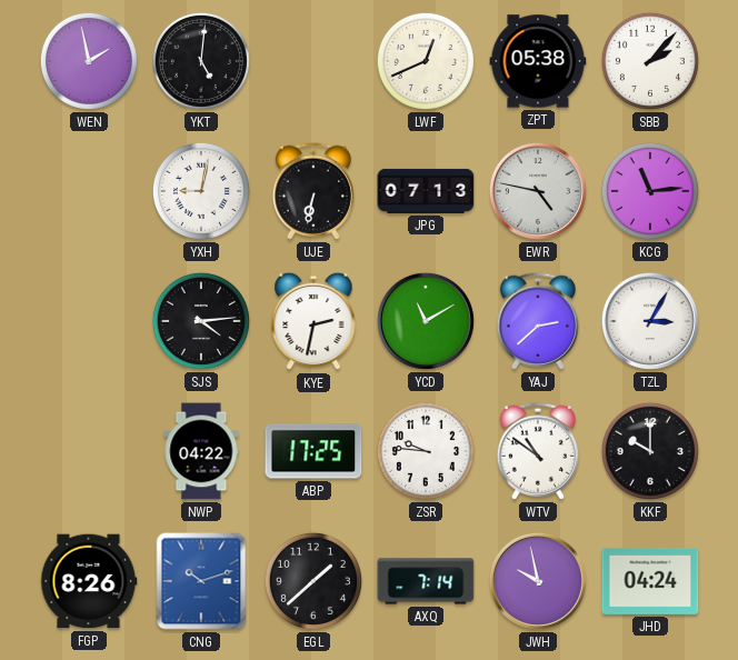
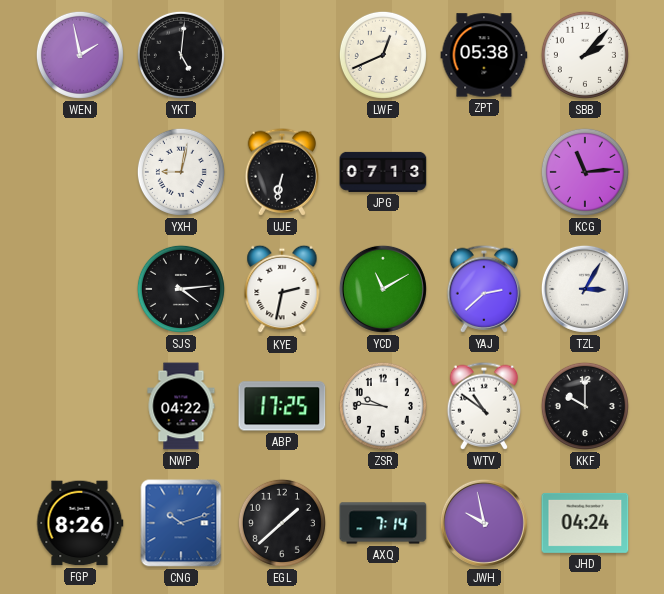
EWR: 4:47 -> none
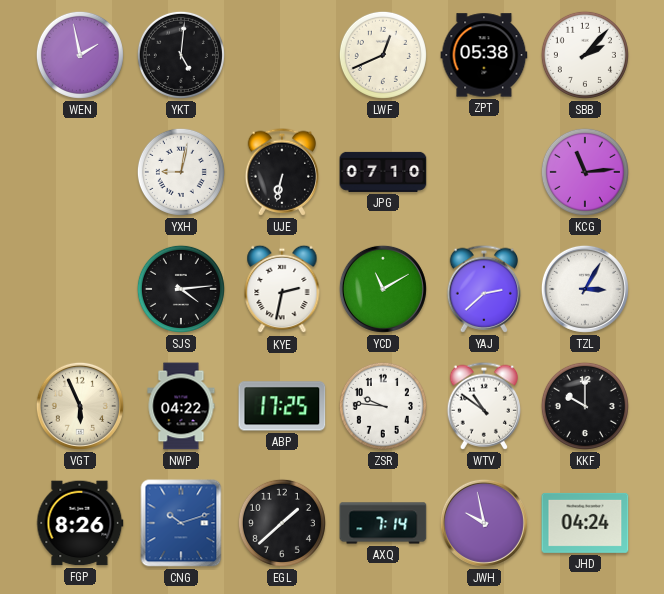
JPG: 07:13 -> 07:10
VGT: none -> 5:56
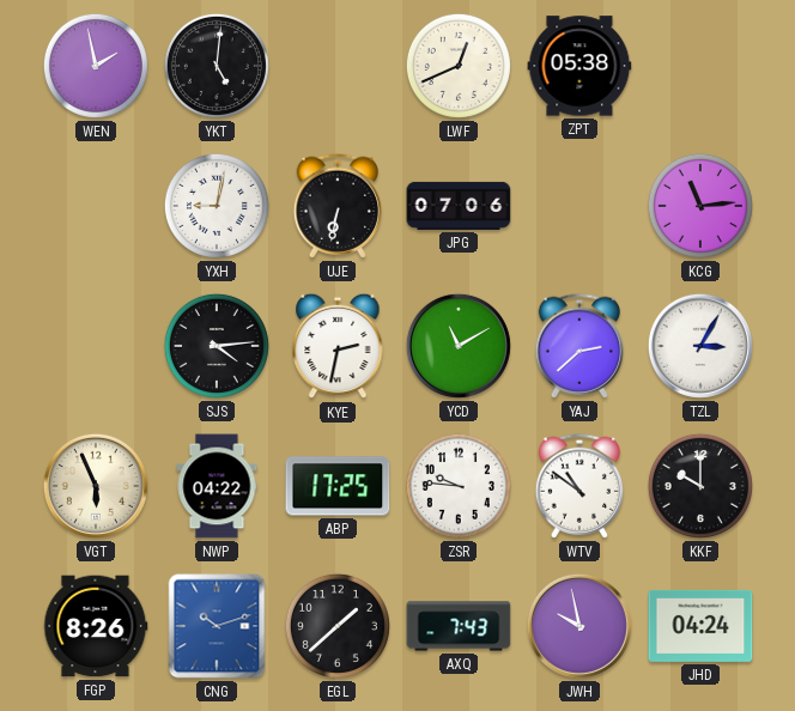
SBB: 2:07 -> none
JPG: 07:10 -> 07:06
AXQ: 7:14 -> 7:43
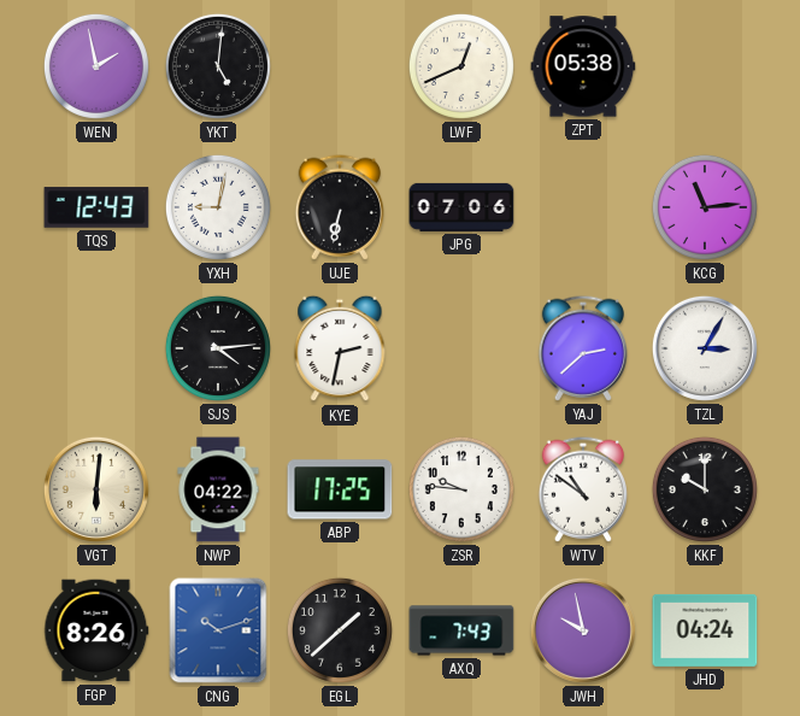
TQS: none -> 12:43
YCD: 11:10 -> none
VGT: 5:56 -> 6:01
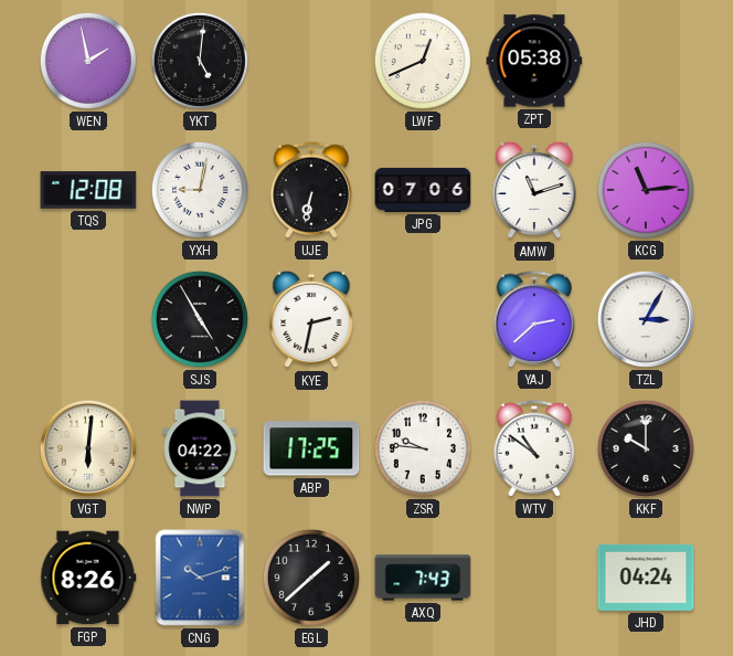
TQS: 12:43 -> 12:08
AMW: none -> 11:12
SJS: 4:14 -> 4:55
JWH: 9:58 -> none
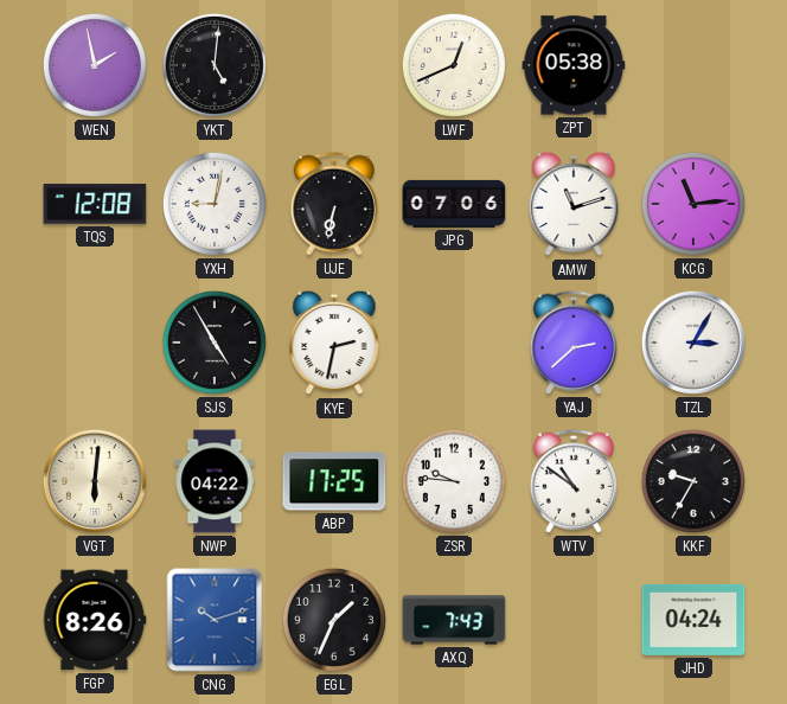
KKF: 10:00 -> 9:35
EGL: 1:38 -> 1:34
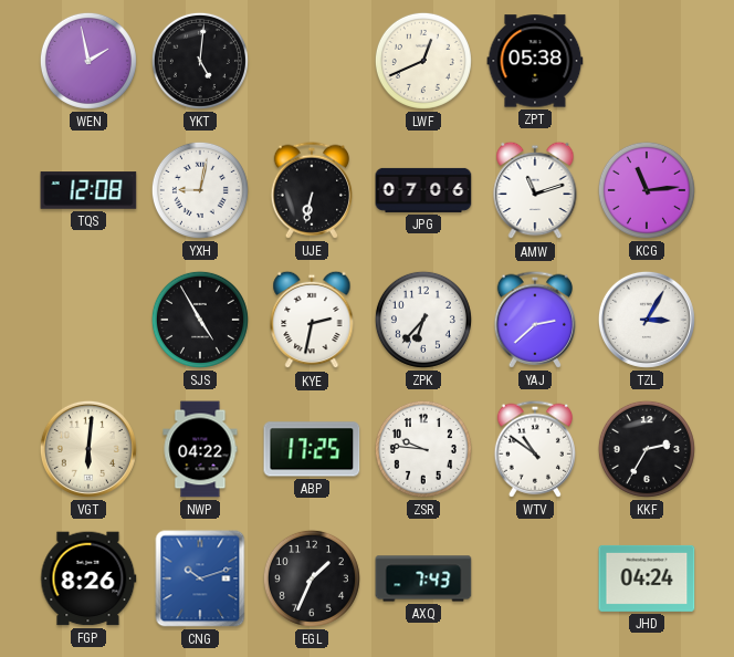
ZPK: none -> 6:37
KKF: 9:35 -> 2:35
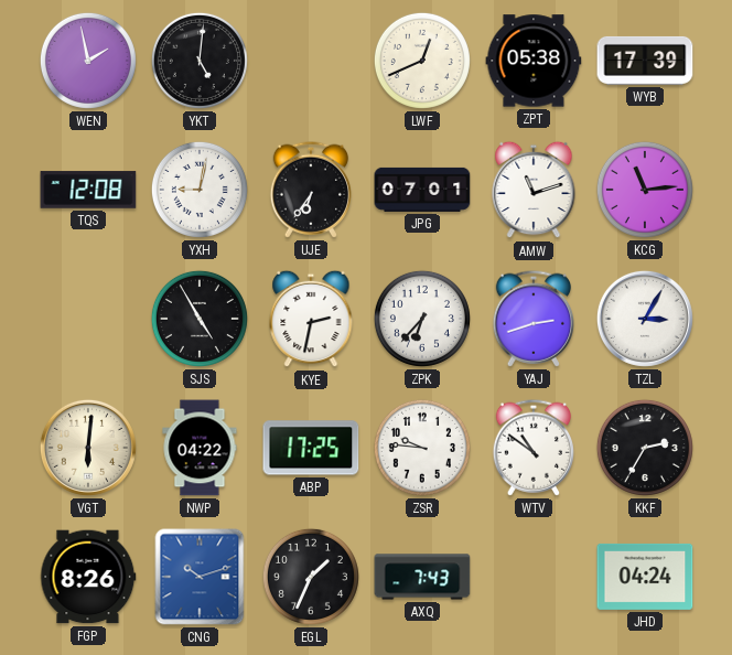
WYB: none -> 17:39
UJE: 6:32 -> 6:36
JPG: 07:06 -> 07:01
YAJ: 2:38 -> 2:42
